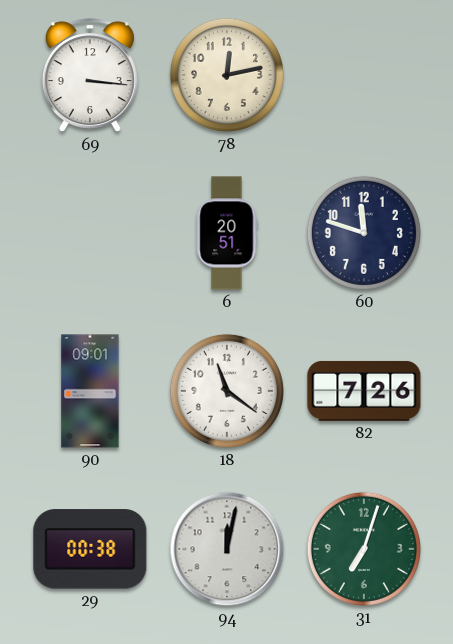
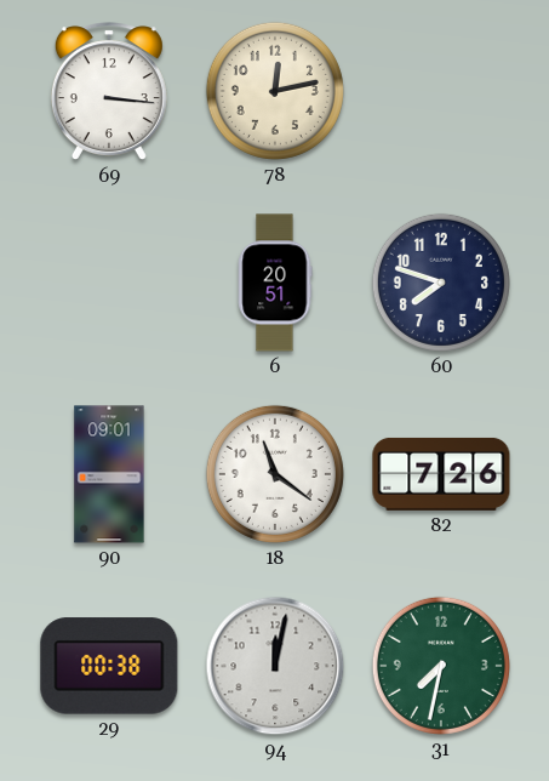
60: 11:48 -> 7:48
31: 7:03 -> 7:32
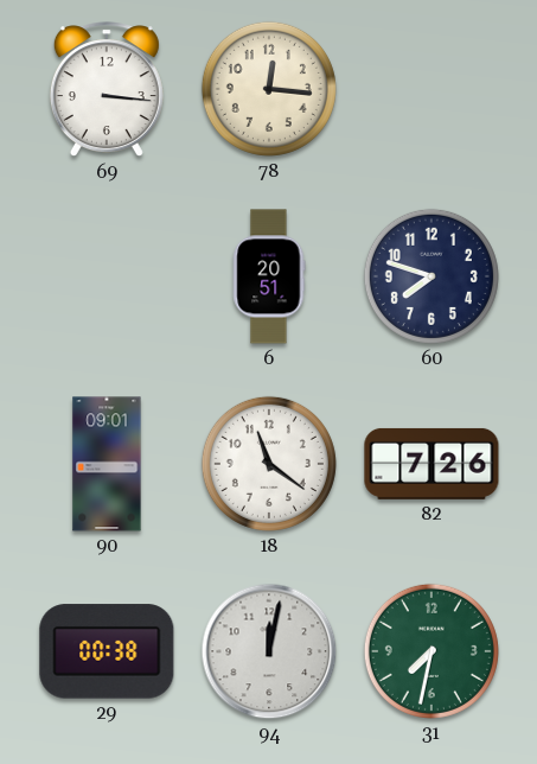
78: 12:13 -> 12:16
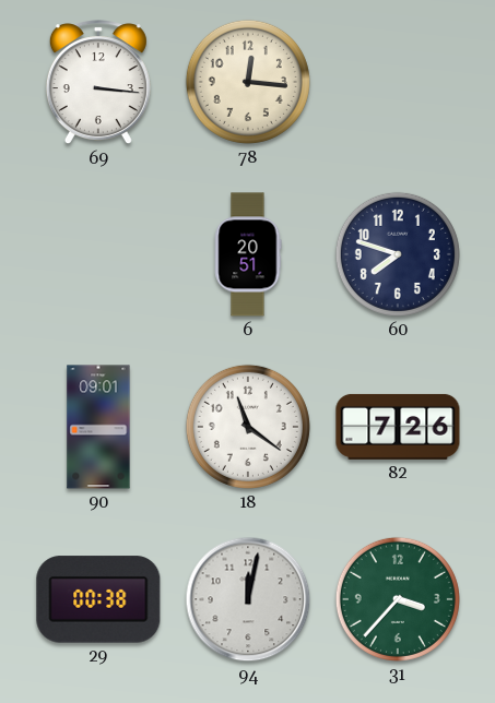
31: 7:32 -> 3:37
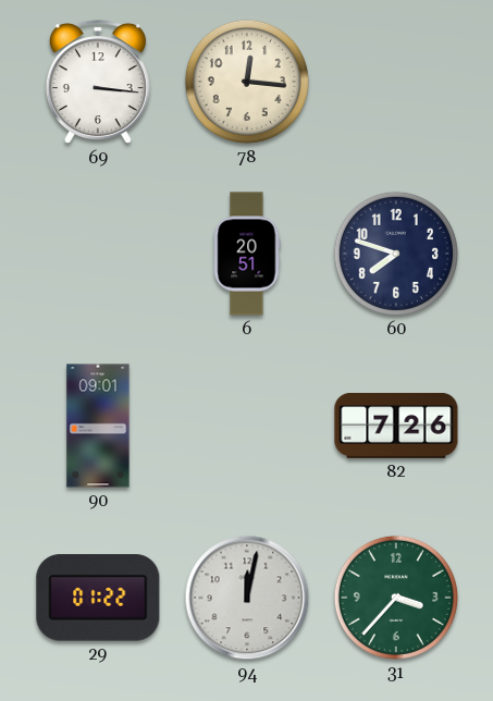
18: 11:21 -> none
29: 00:38 -> 01:22
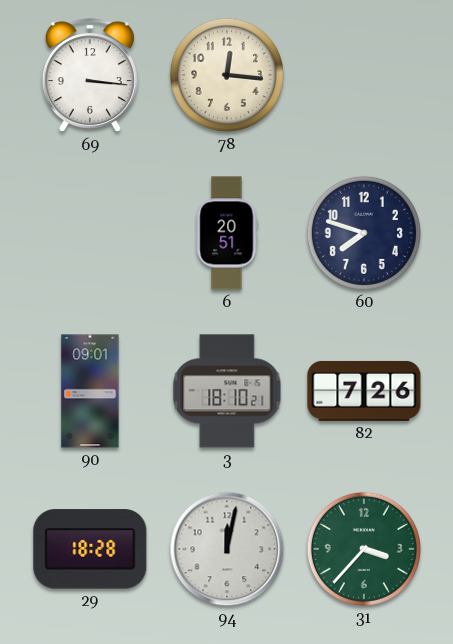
3: none -> 18:10
29: 01:22 -> 18:28
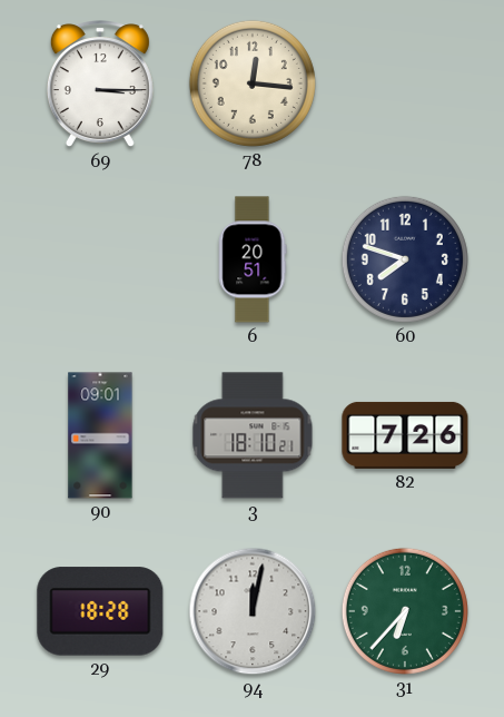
69: 3:16 -> 3:15
31: 3:37 -> 6:37
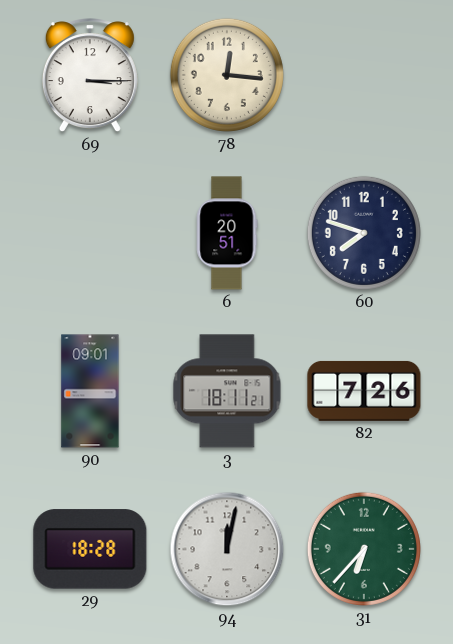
3: 18:10 -> 18:11
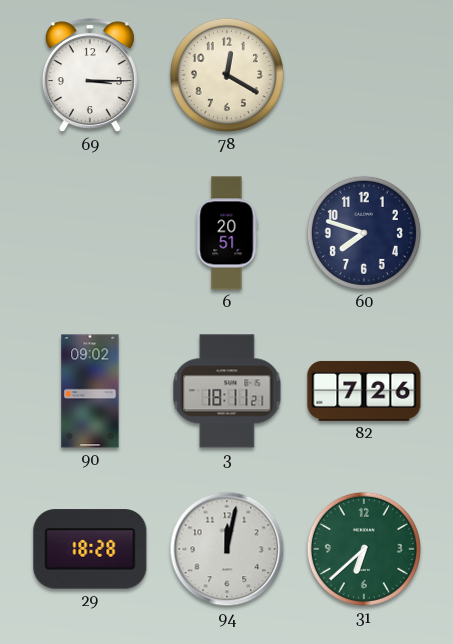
78: 12:16 -> 12:20
90: 09:01 -> 09:02
31: 6:37 -> 6:38
